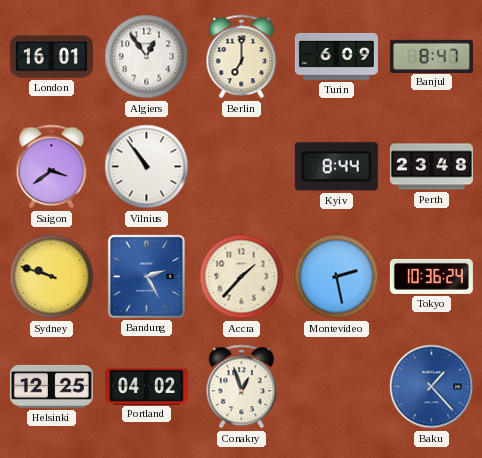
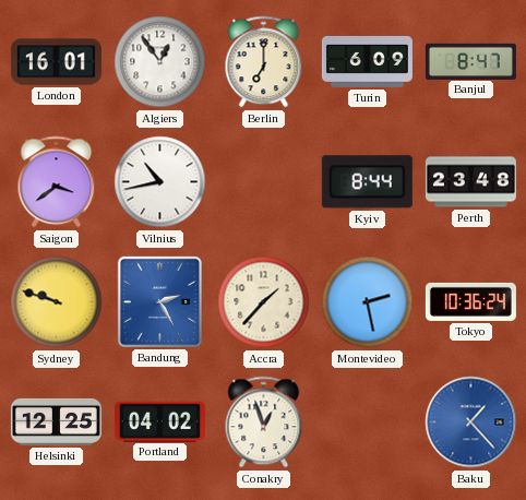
Vilnius: 10:54 -> 10:43
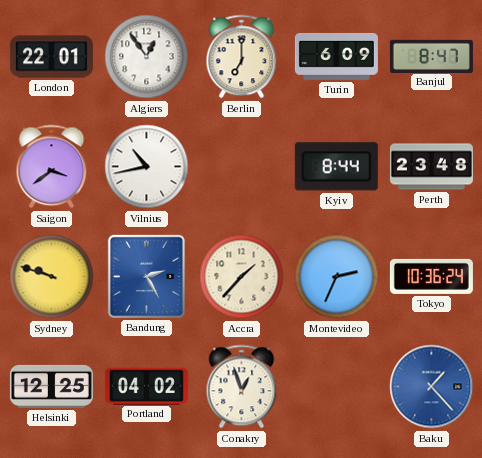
London: 16:01 -> 22:01
Montevideo: 2:28 -> 2:34
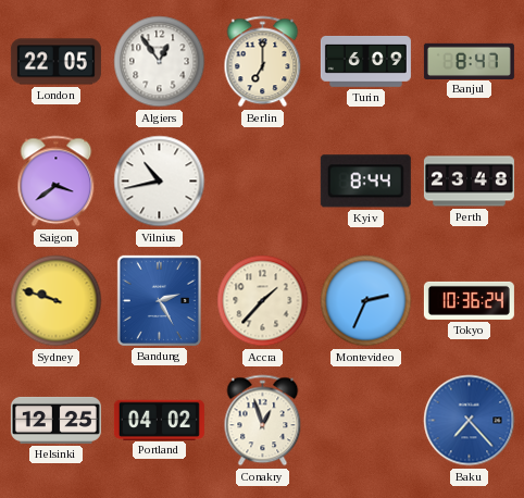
London: 22:01 -> 22:05
Baku: 1:23 -> 7:23
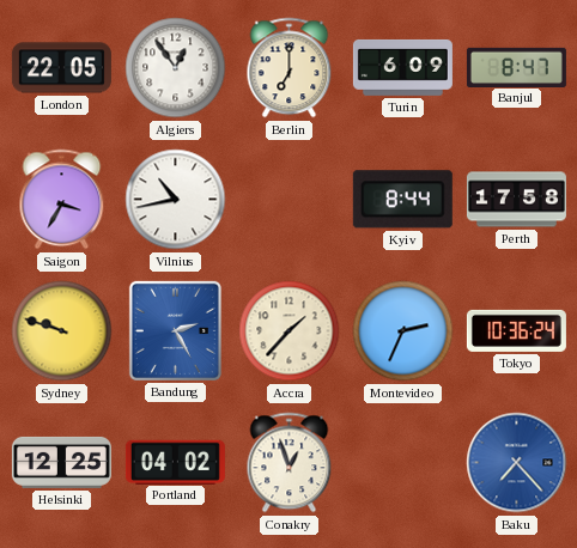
Saigon: 3:39 -> 3:35
Perth: 23:48 -> 17:58
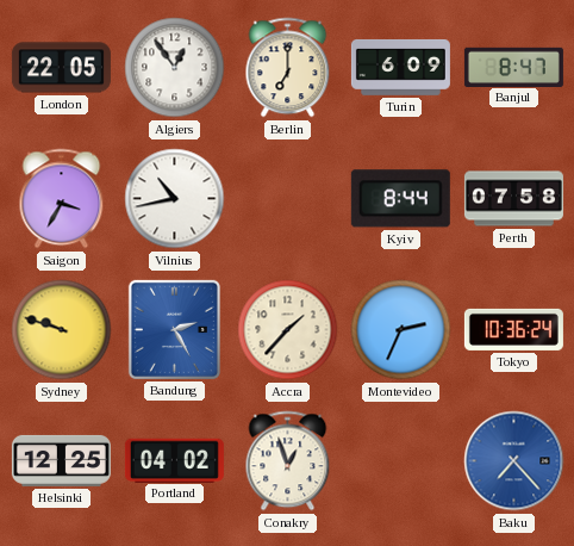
Perth: 17:58 -> 07:58
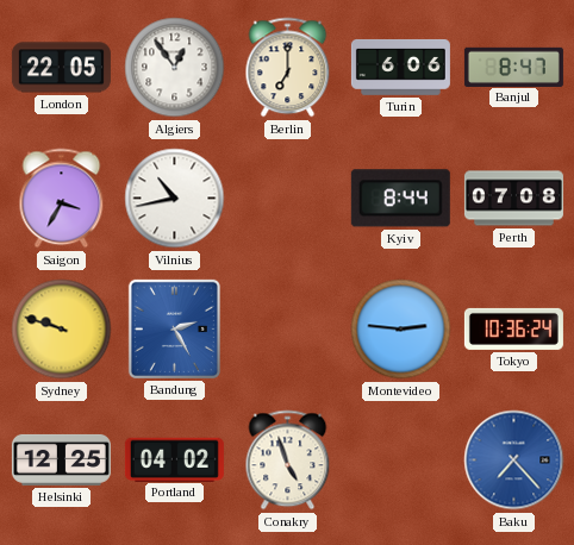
Turin: 6:09 -> 6:06
Perth: 07:58 -> 07:08
Accra: 1:37 -> none
Montevideo: 2:34 -> 2:46
Conakry: 12:57 -> 4:57
